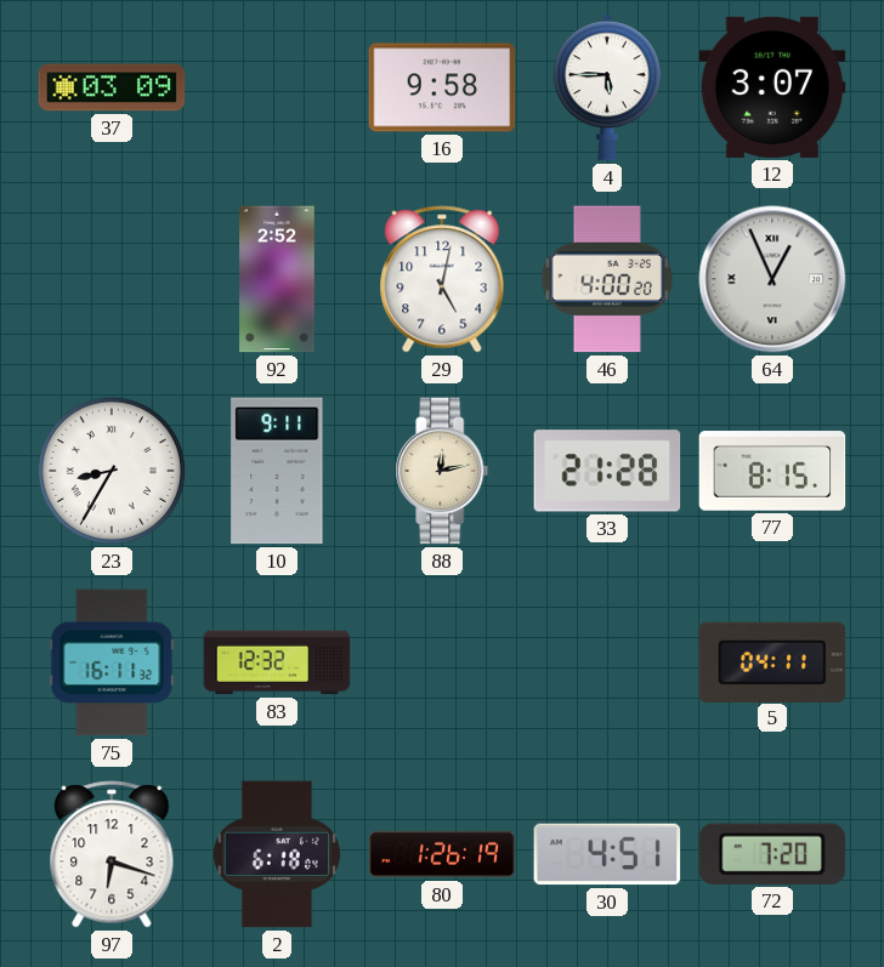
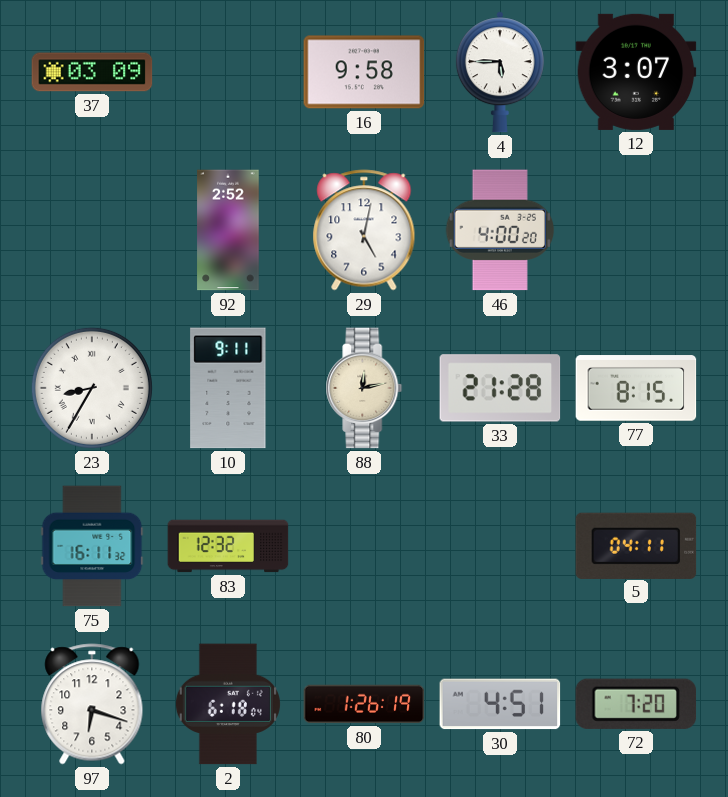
64: 12:56 -> none
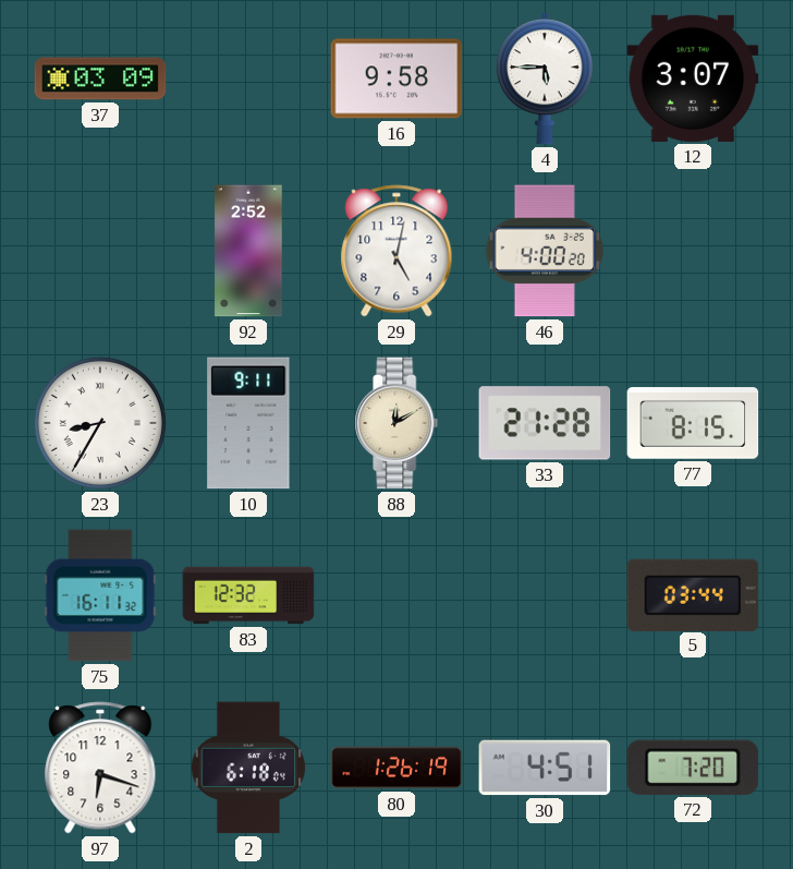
88: 12:13 -> 12:10
5: 04:11 -> 03:44
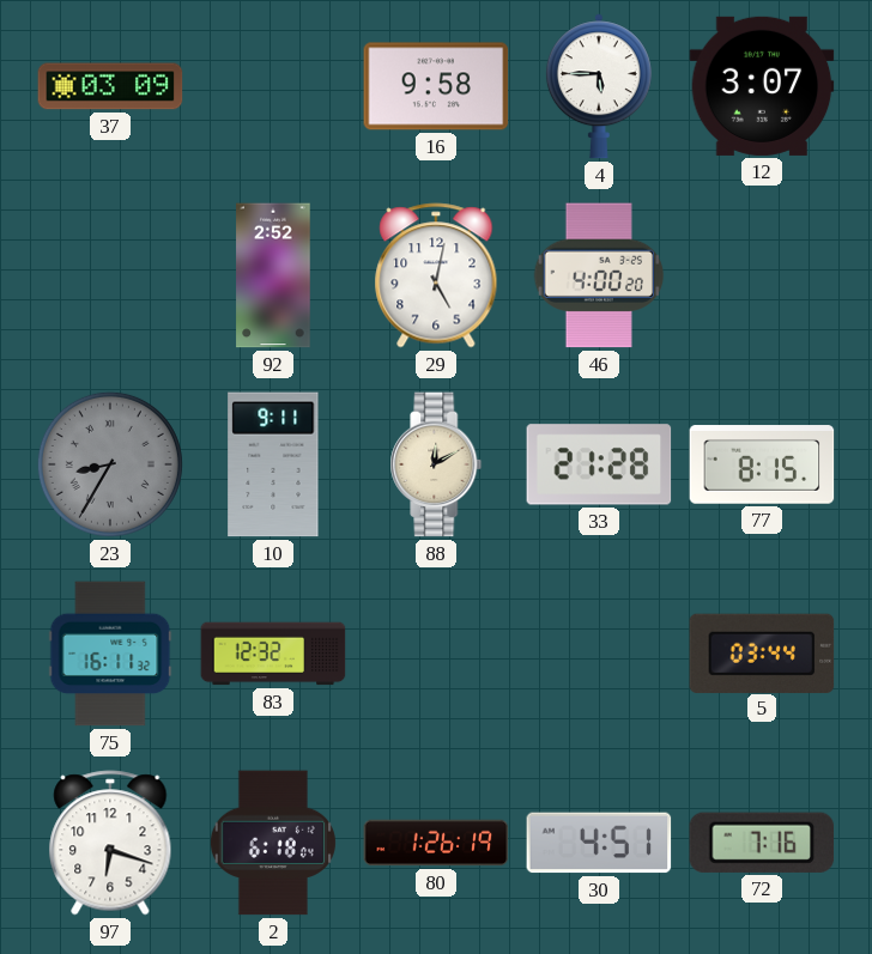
23 dial: white -> grey
72: 7:20 -> 7:16
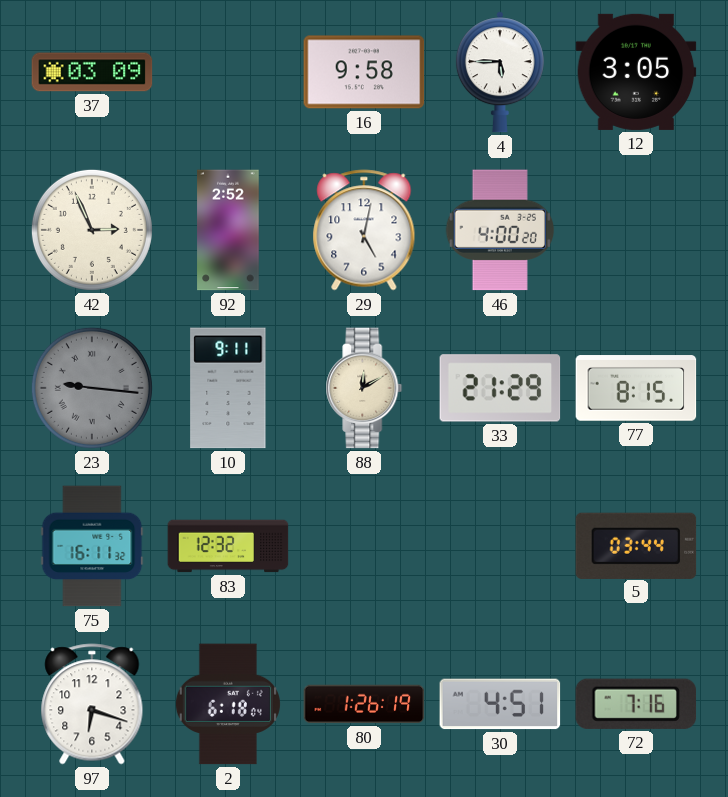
12: 3:07 -> 3:05
42: none -> 2:56
23: 8:35 -> 9:16
33: 21:28 -> 21:29
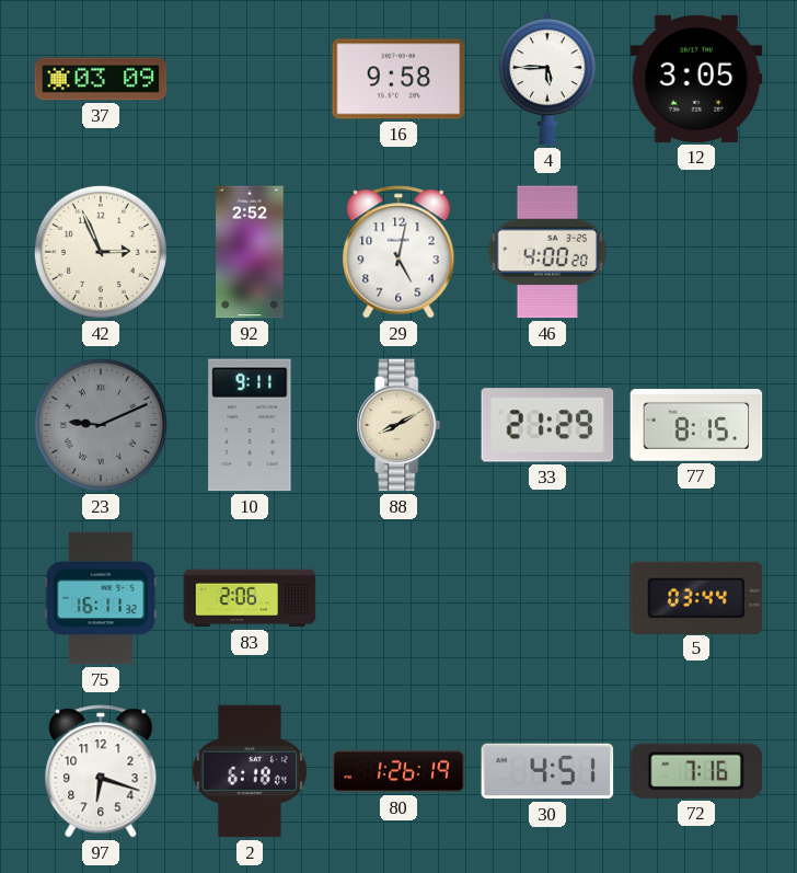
23: 9:16 -> 9:11
88: 12:10 -> 8:10
83: 12:32 -> 2:06
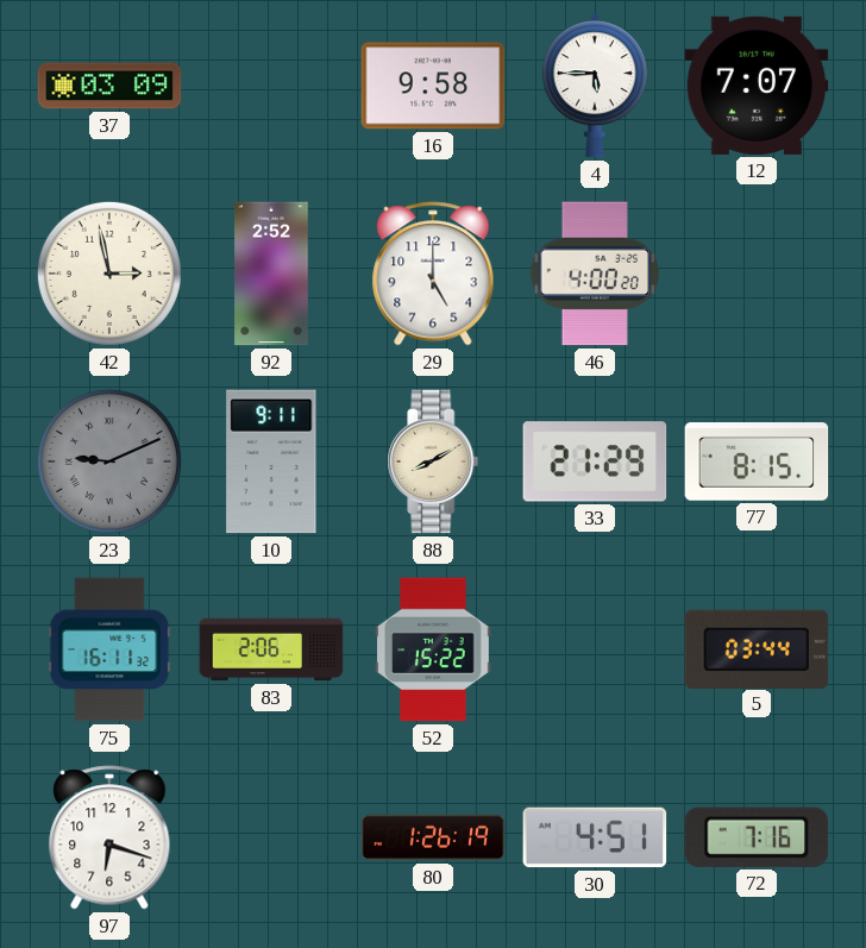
12: 3:05 -> 7:07
42: 2:56 -> 2:58
29: 5:02 -> 5:00
52: none -> 15:22
2: 6:18 -> none
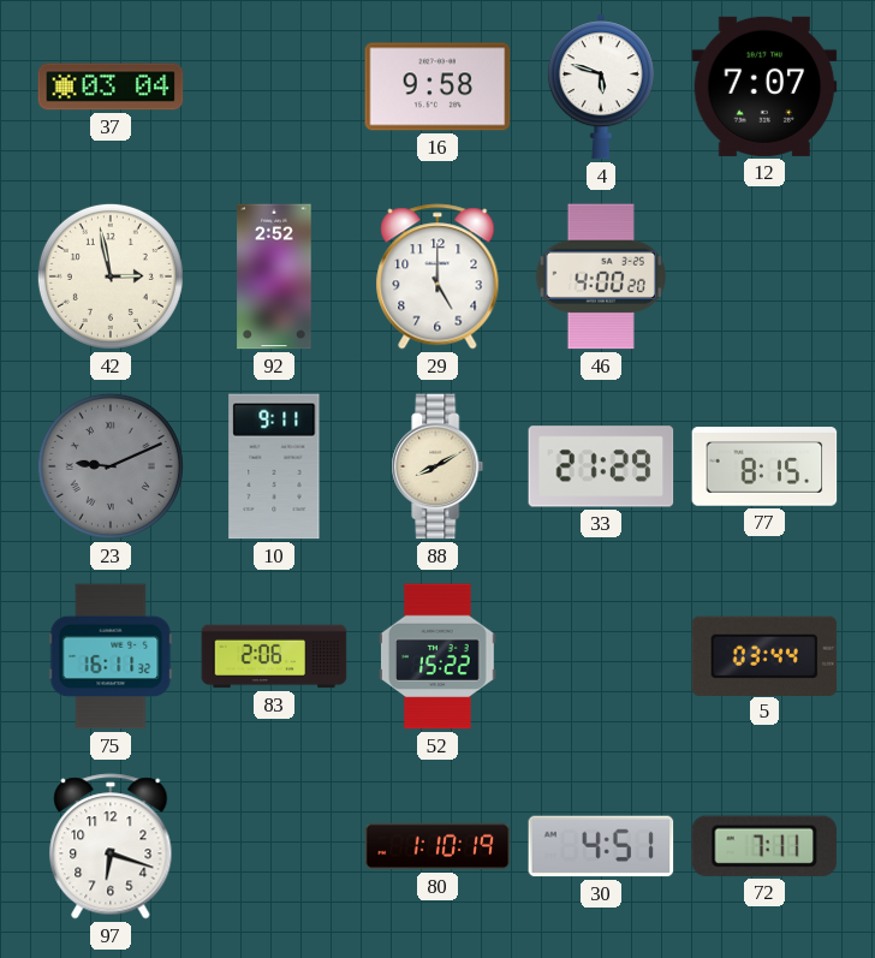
37: 03:09 -> 03:04
4: 5:45 -> 5:48
80: 1:26 -> 1:10
72: 7:16 -> 7:11
